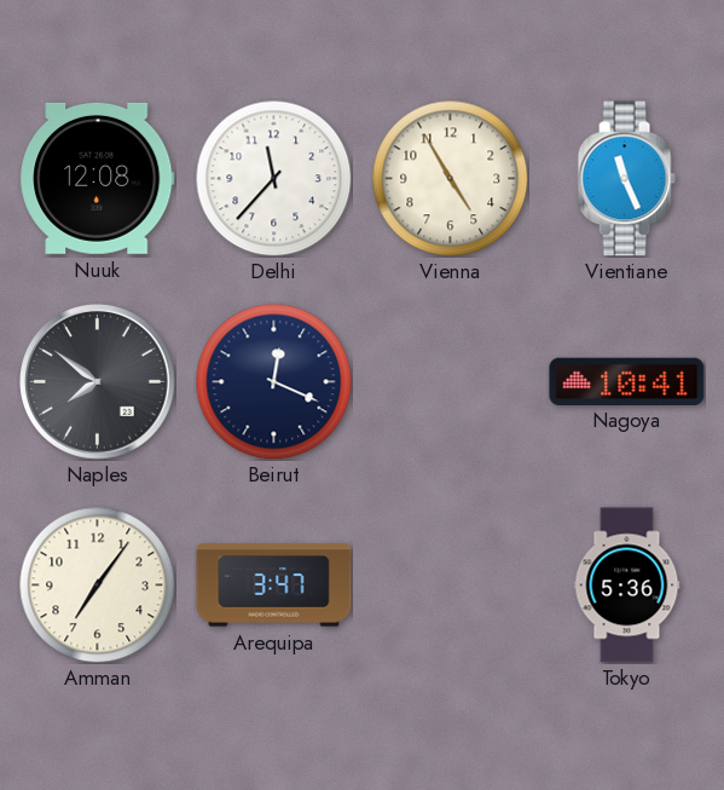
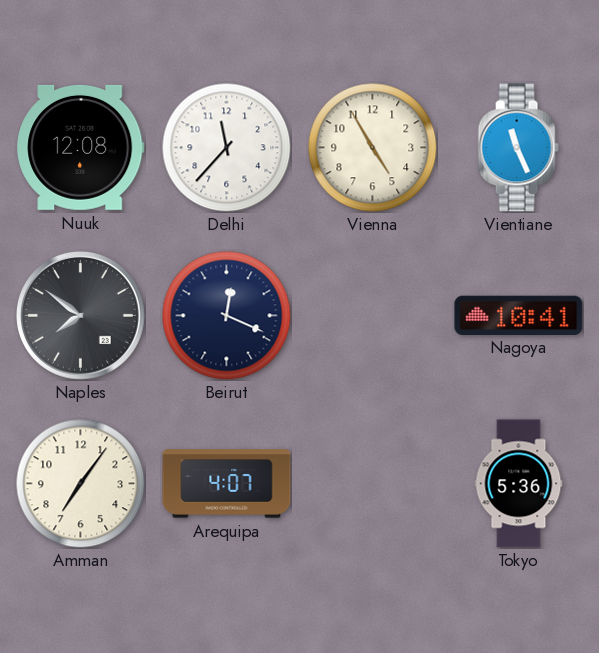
Arequipa: 3:47 -> 4:07
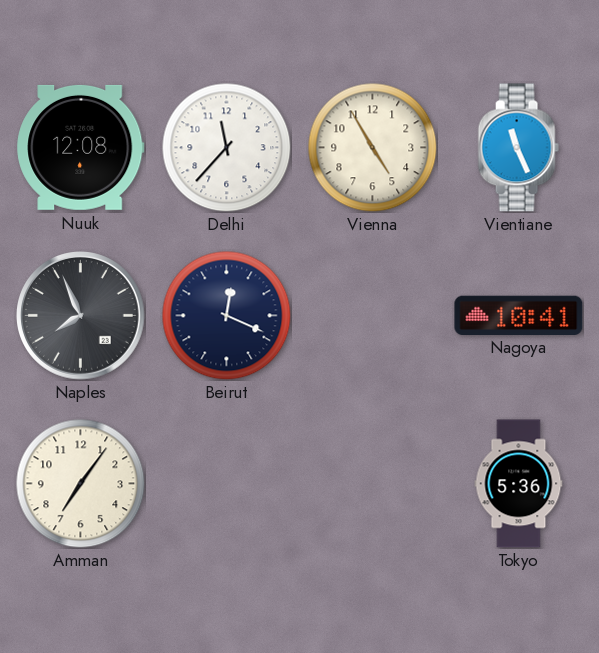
Naples: 7:51 -> 7:56
Arequipa: 4:07 -> none
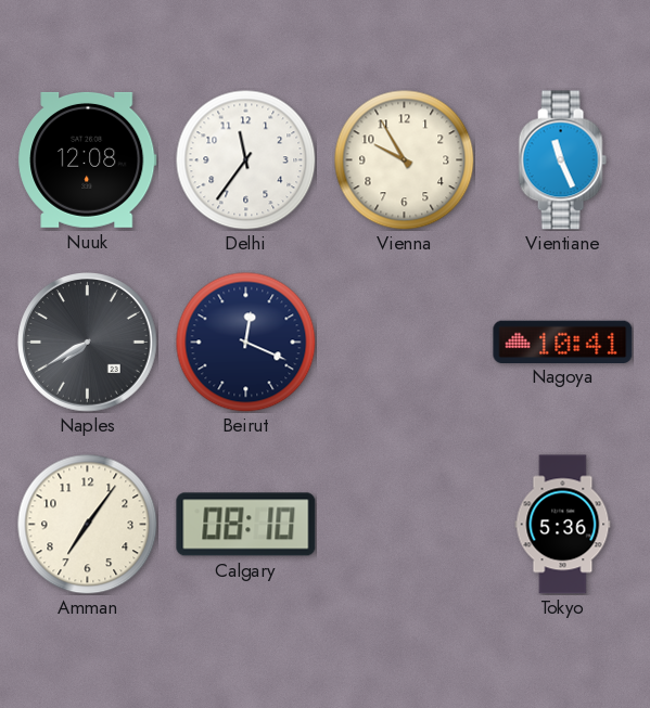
Delhi: 11:37 -> 11:36
Vienna: 4:55 -> 9:55
Naples: 7:56 -> 7:40
Calgary: none -> 08:10
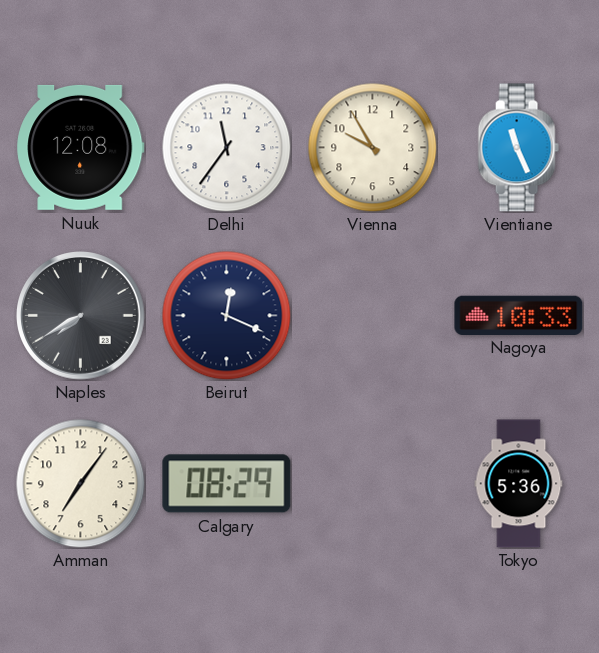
Nagoya: 10:41 -> 10:33
Calgary: 08:10 -> 08:29
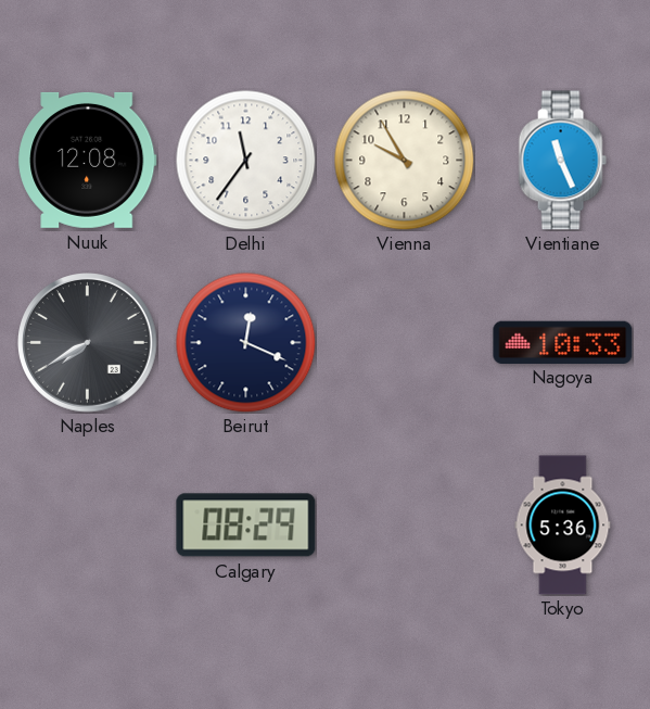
Amman: 7:06 -> none
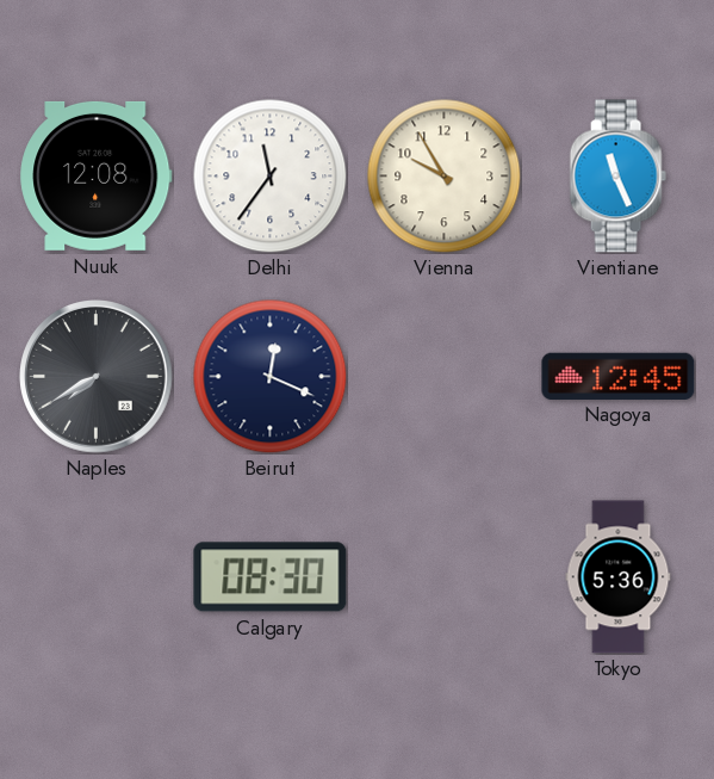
Nagoya: 10:33 -> 12:45
Calgary: 08:29 -> 08:30
